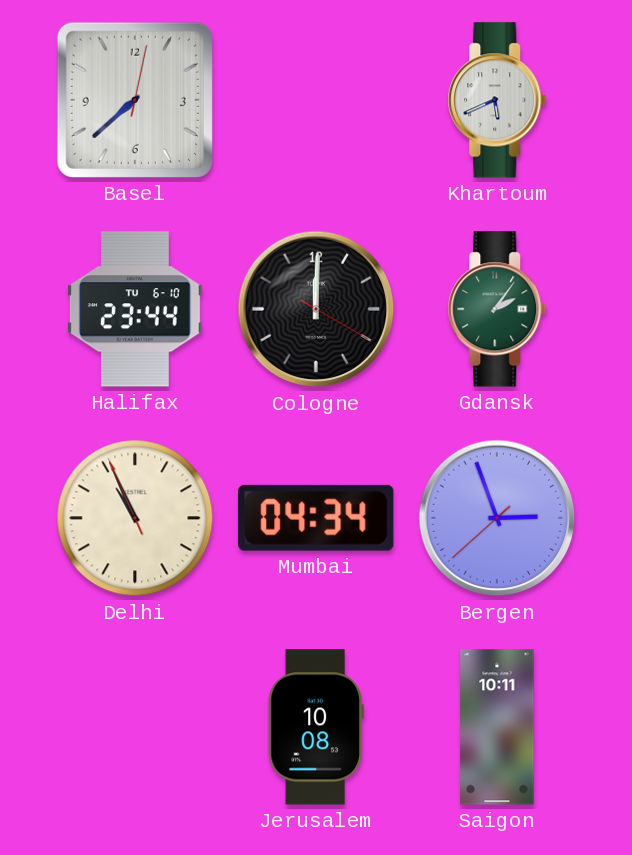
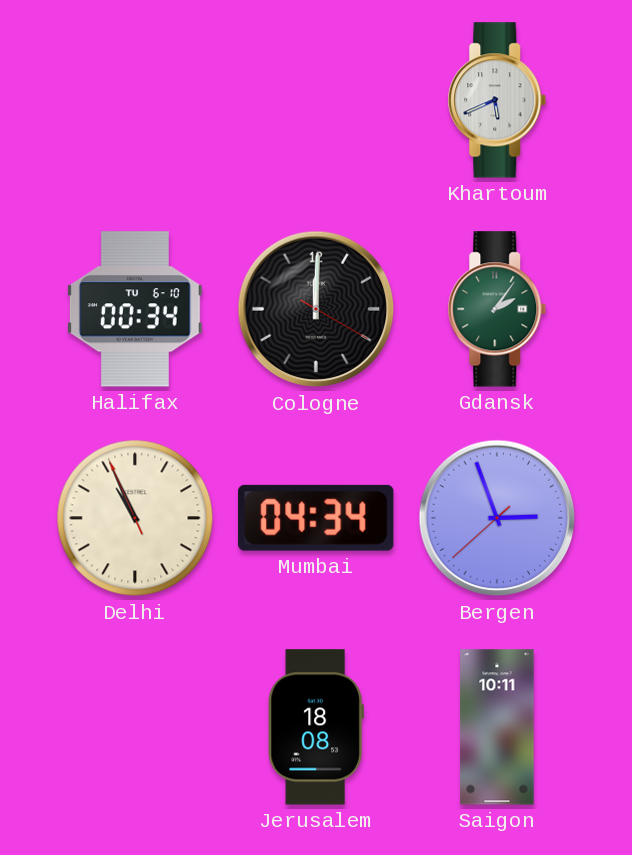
Basel: 7:38 -> none
Halifax: 23:44 -> 00:34
Jerusalem: 10:08 -> 18:08
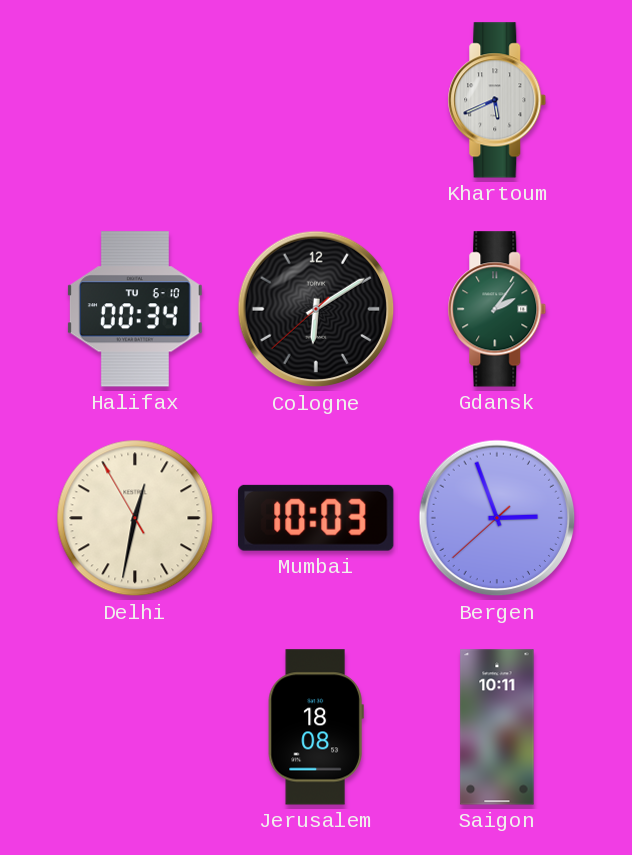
Cologne: 12:00 -> 6:09
Delhi: 10:55 -> 12:31
Mumbai: 04:34 -> 10:03
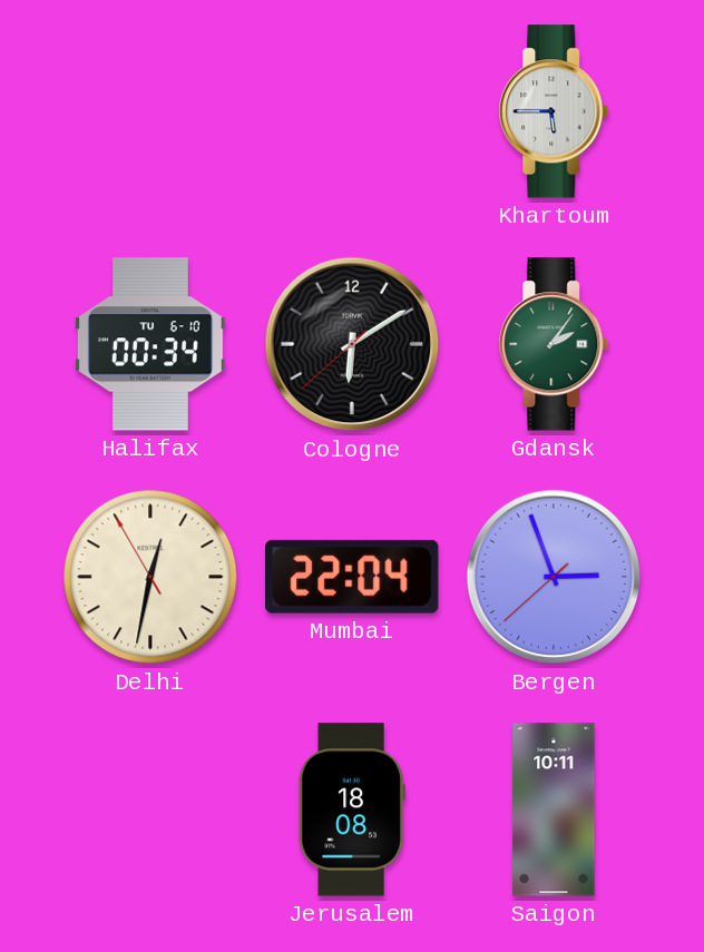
Khartoum: 5:41 -> 5:45
Mumbai: 10:03 -> 22:04
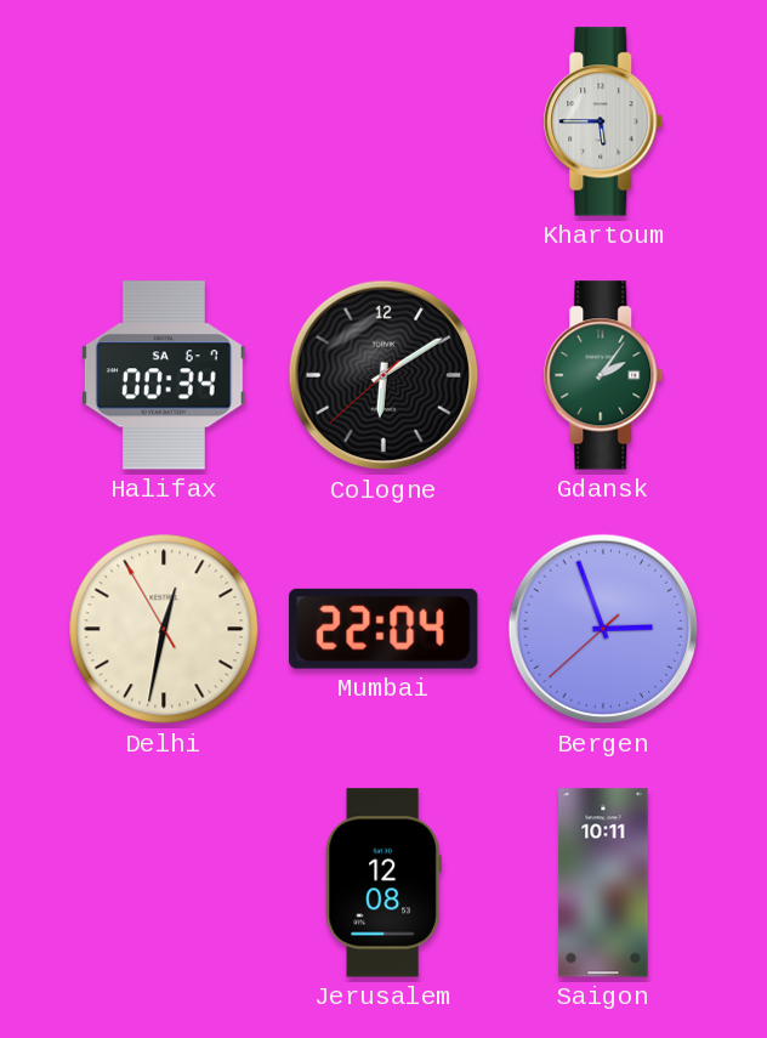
Halifax date: TU 6-10 -> SA 6-7
Jerusalem: 18:08 -> 12:08
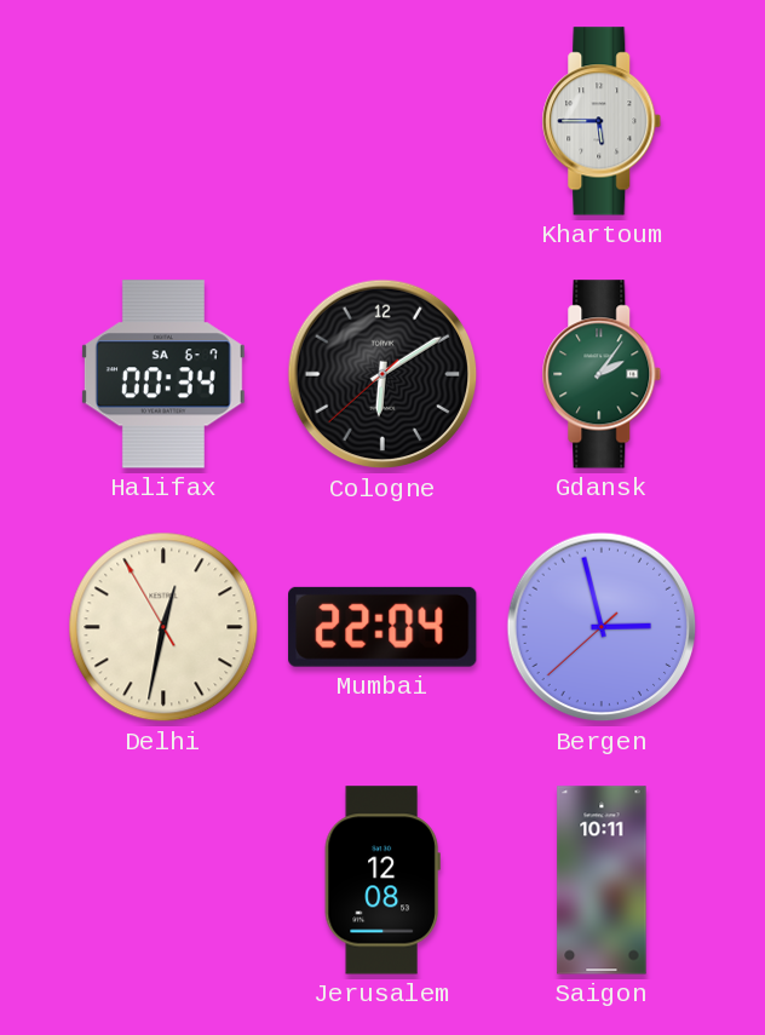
Bergen: 2:56 -> 2:57
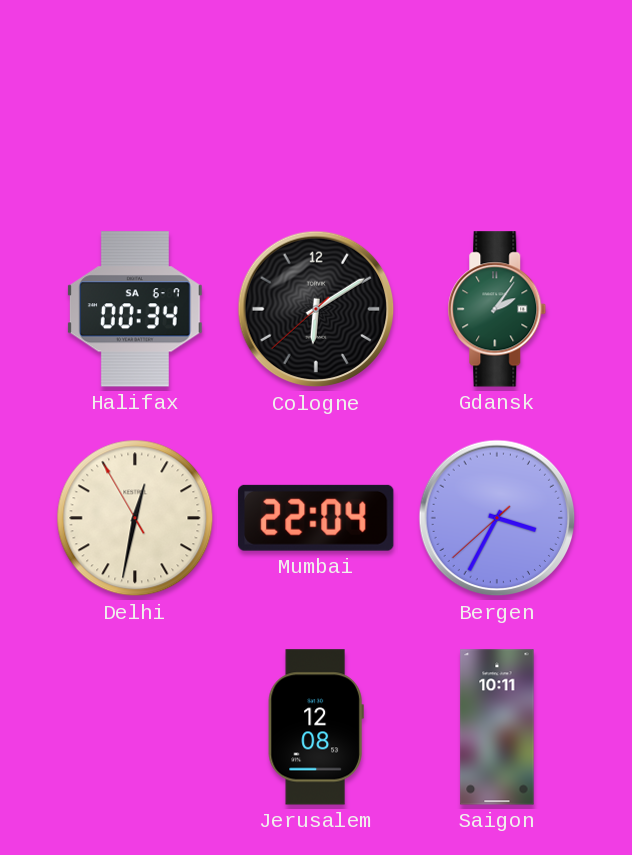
Khartoum: 5:45 -> none
Bergen: 2:57 -> 3:34
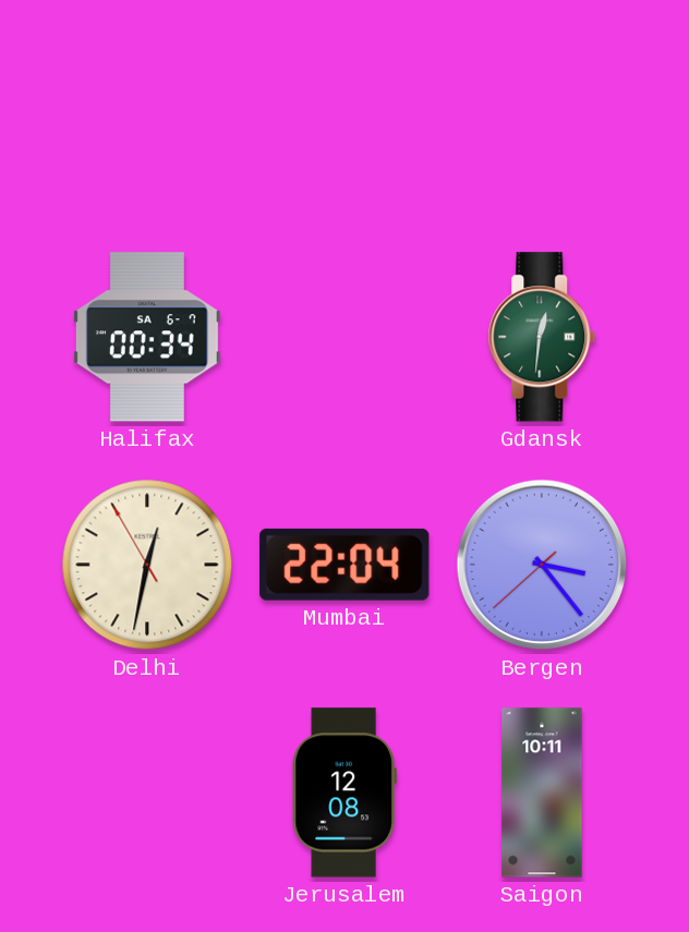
Cologne: 6:09 -> none
Gdansk: 2:06 -> 12:31
Bergen: 3:34 -> 3:23
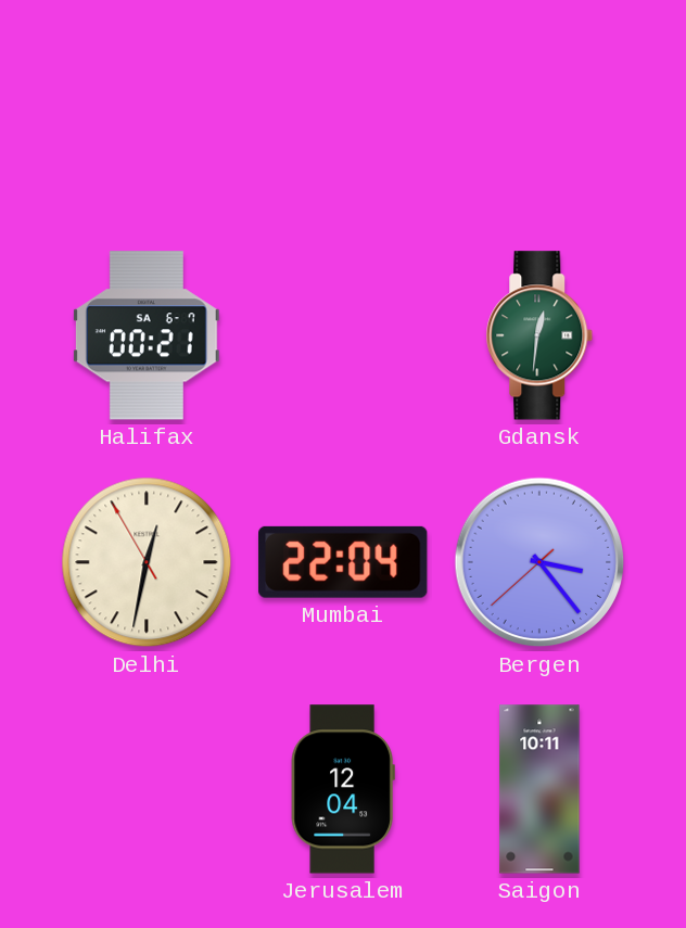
Halifax: 00:34 -> 00:21
Jerusalem: 12:08 -> 12:04
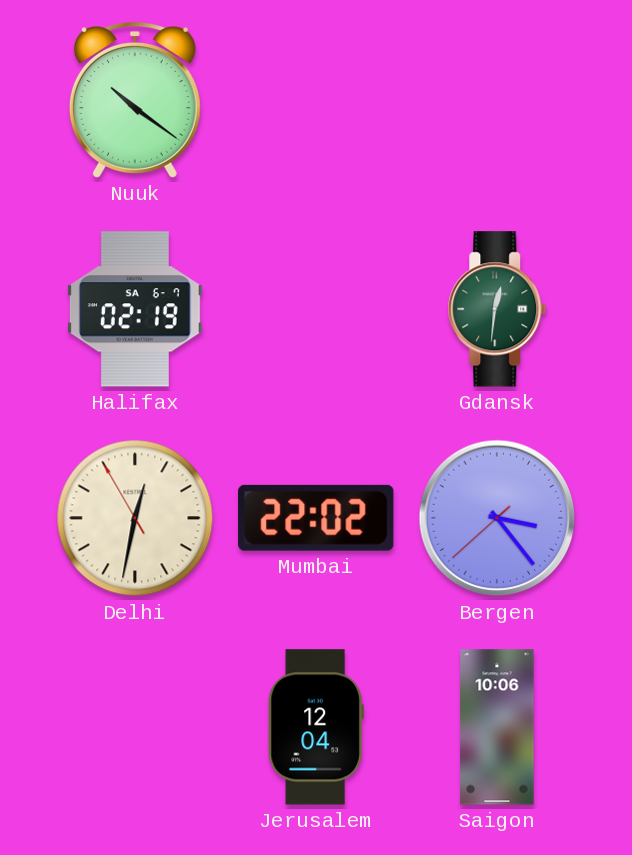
Nuuk: none -> 10:21
Halifax: 00:21 -> 02:19
Mumbai: 22:04 -> 22:02
Saigon: 10:11 -> 10:06
